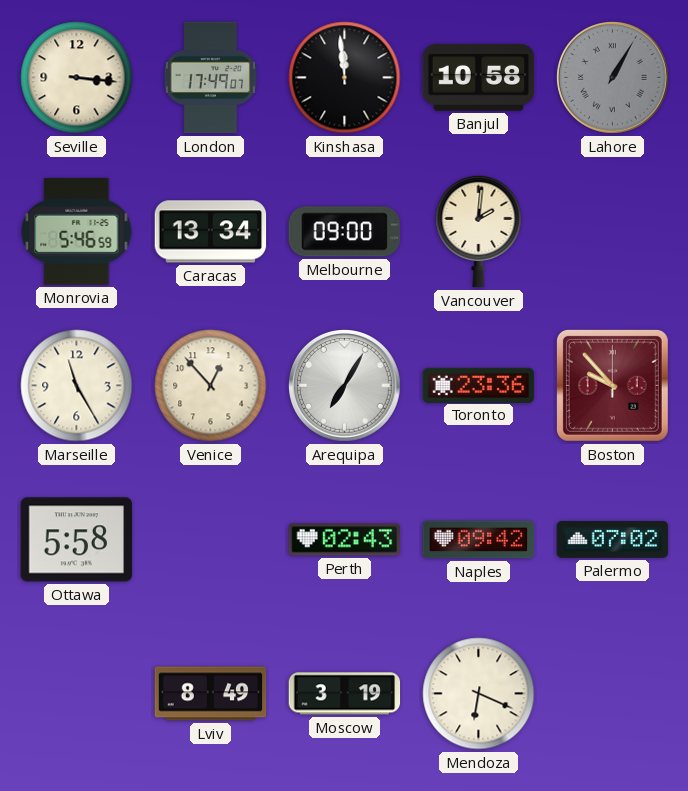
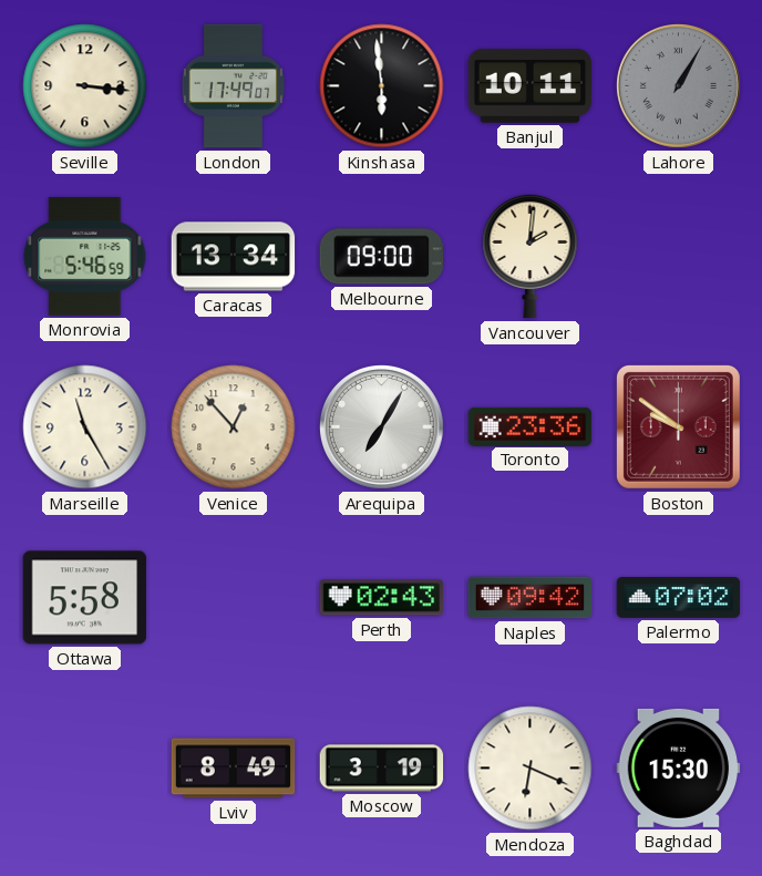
Kinshasa: 11:59 -> 5:59
Banjul: 10:58 -> 10:11
Boston: 9:53 -> 9:51
Baghdad: none -> 15:30
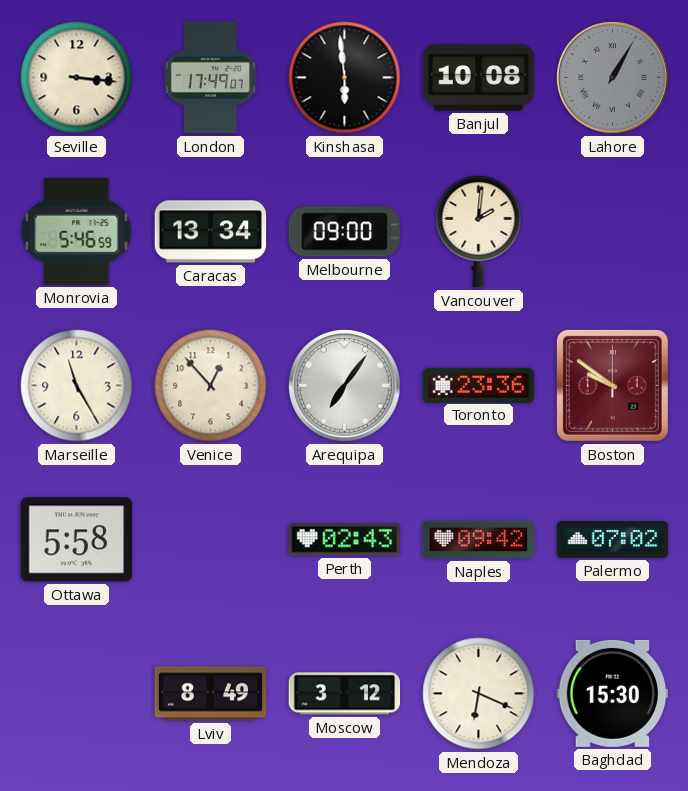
Banjul: 10:11 -> 10:08
Arequipa: 7:05 -> 7:06
Moscow: 3:19 -> 3:12
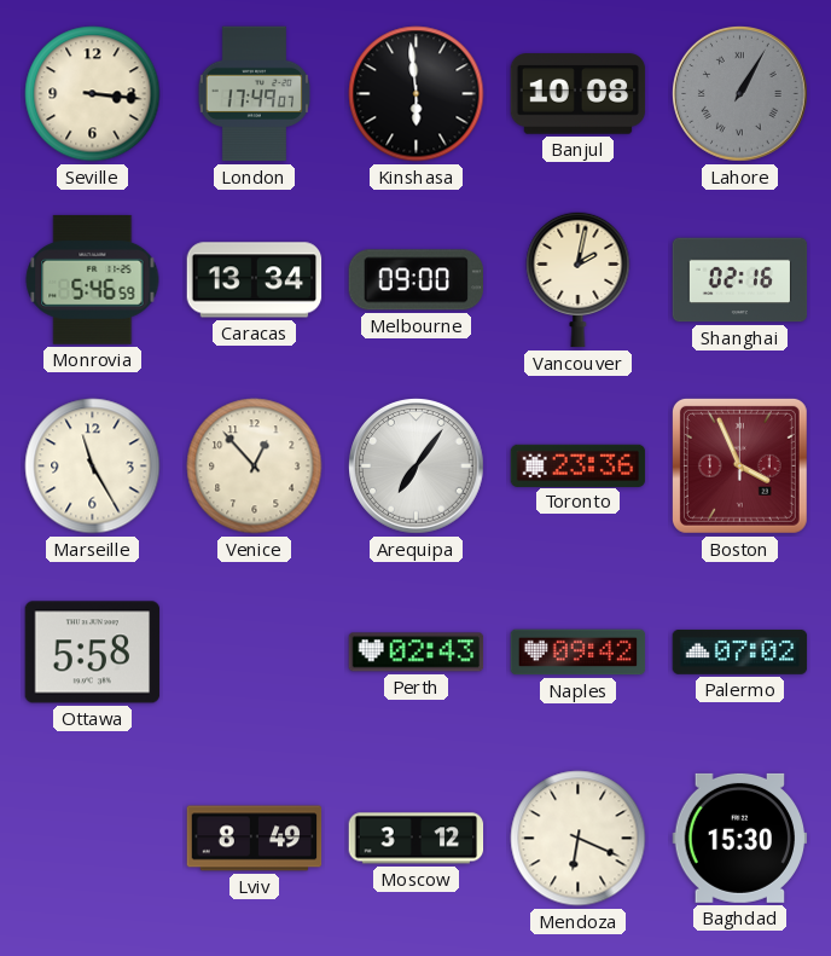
Vancouver: 2:01 -> 2:02
Shanghai: none -> 02:16
Boston: 9:51 -> 3:56
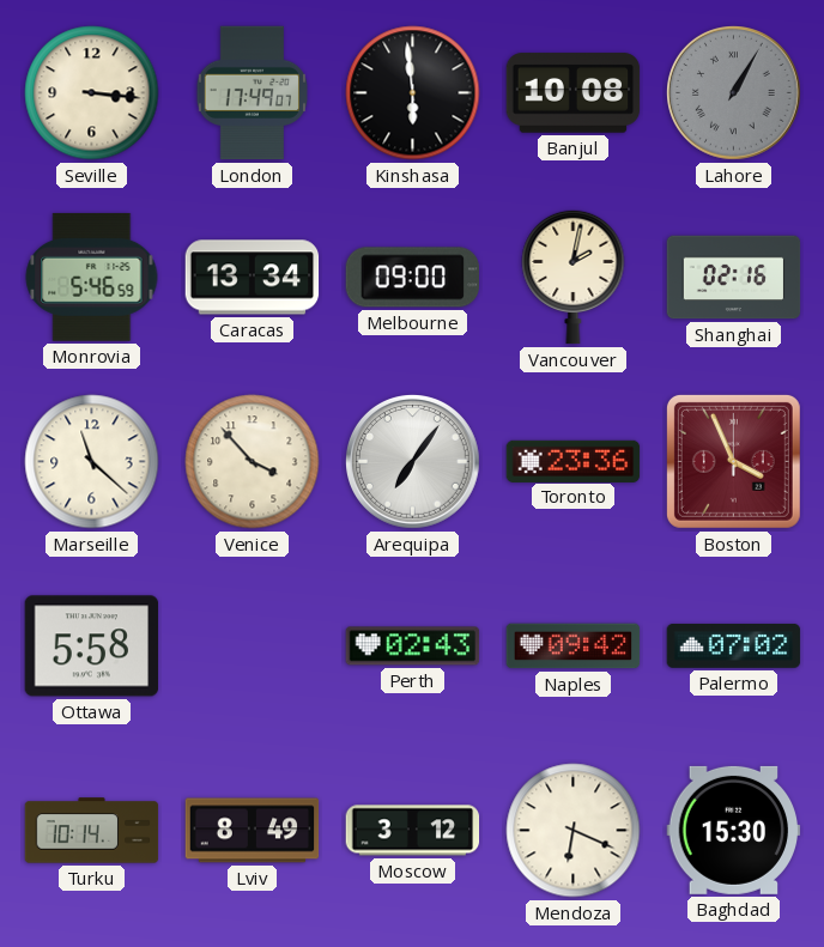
Marseille: 11:25 -> 11:22
Venice: 12:53 -> 3:53
Turku: none -> 10:14
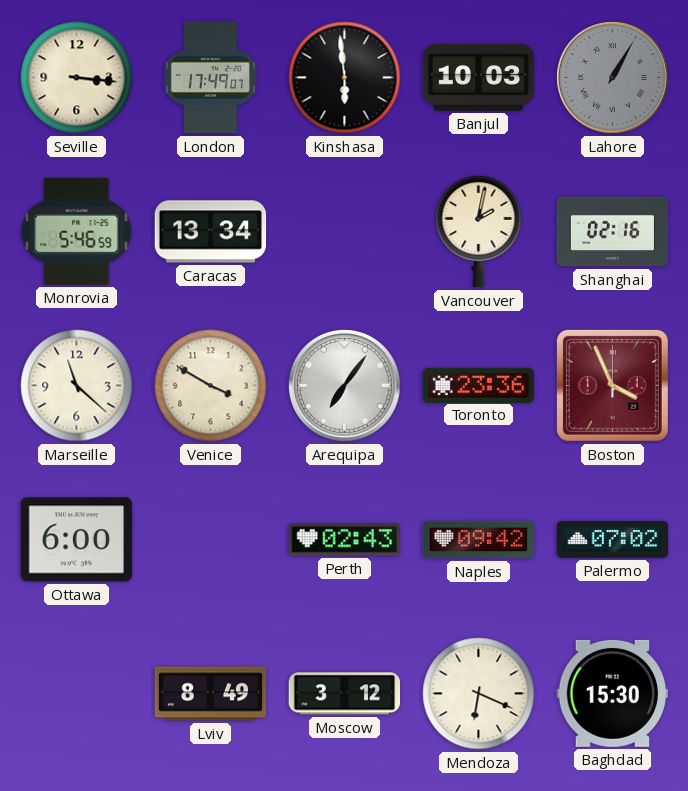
Banjul: 10:08 -> 10:03
Melbourne: 09:00 -> none
Venice: 3:53 -> 3:50
Ottawa: 5:58 -> 6:00
Turku: 10:14 -> none
